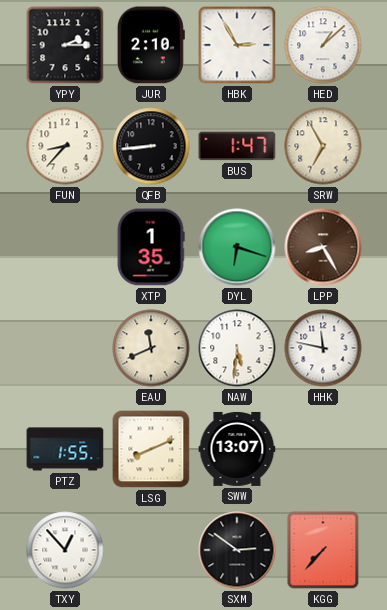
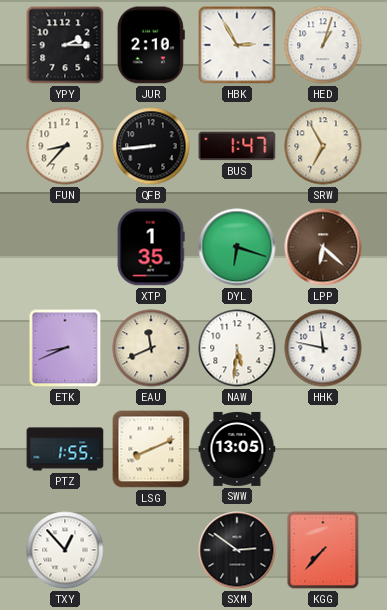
HED: 1:08 -> 1:03
LPP: 8:25 -> 6:22
ETK: none -> 8:41
SWW: 13:07 -> 13:05
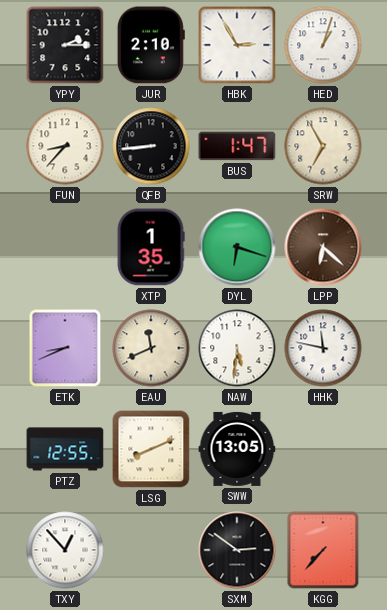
PTZ: 1:55 -> 12:55
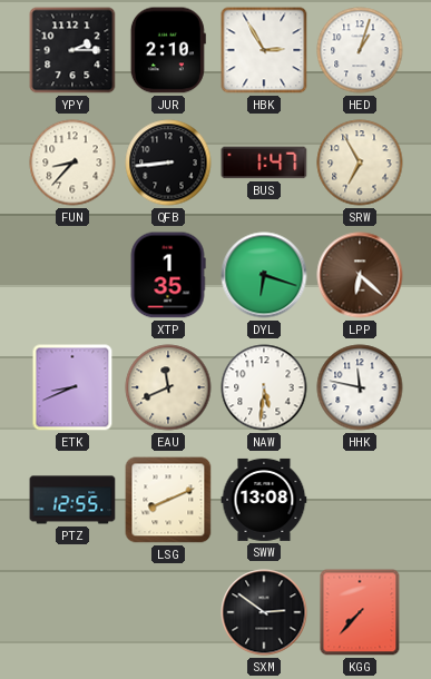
SWW: 13:05 -> 13:08
TXY: 12:53 -> none
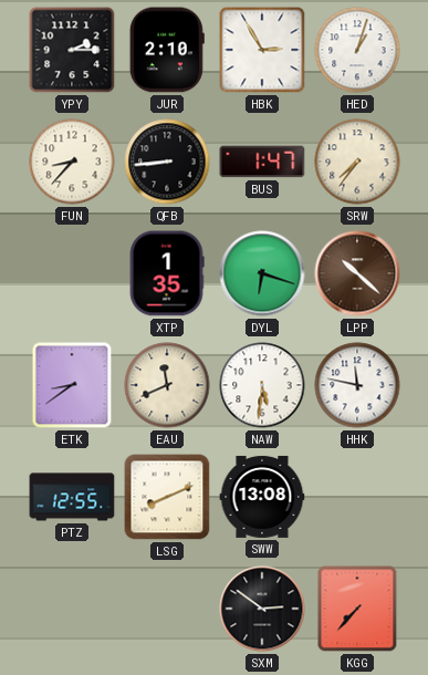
SRW: 6:55 -> 7:36
LPP: 6:22 -> 10:22
ETK: 8:41 -> 8:39
